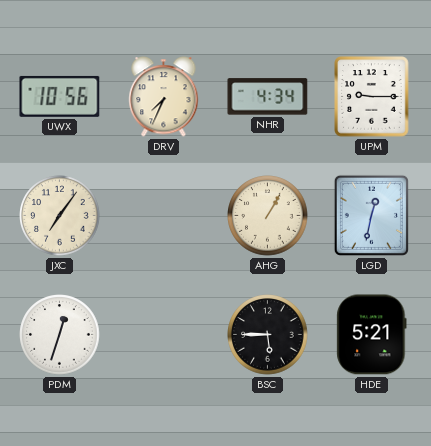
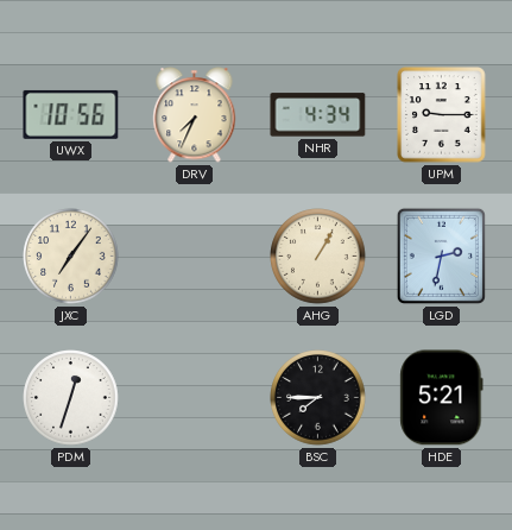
LGD: 12:32 -> 2:32
BSC: 5:45 -> 7:45
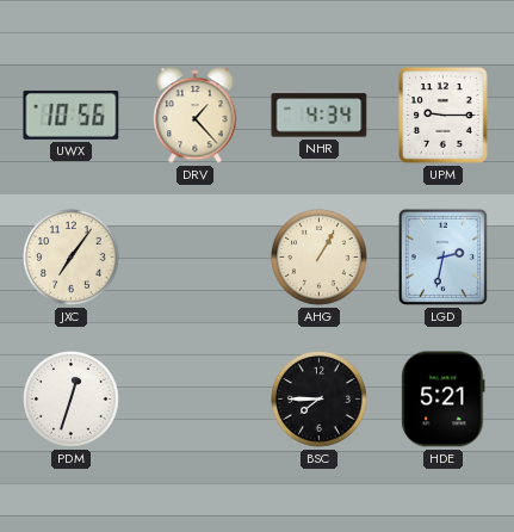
DRV: 7:34 -> 1:23
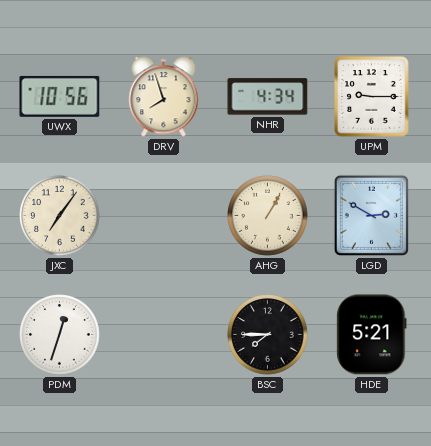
DRV: 1:23 -> 7:57
LGD: 2:32 -> 2:50
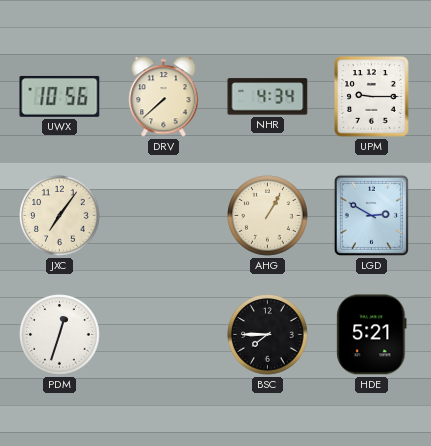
DRV: 7:57 -> 7:38
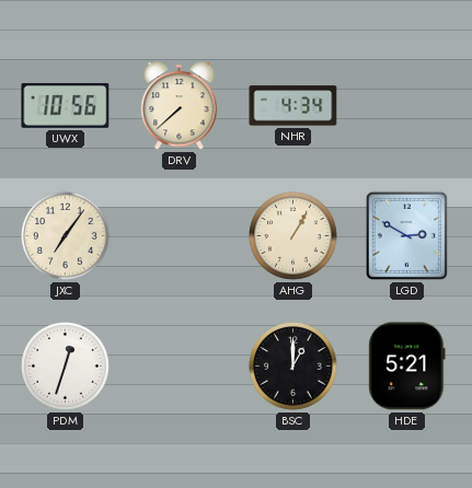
UPM: 9:15 -> none
BSC: 7:45 -> 1:00
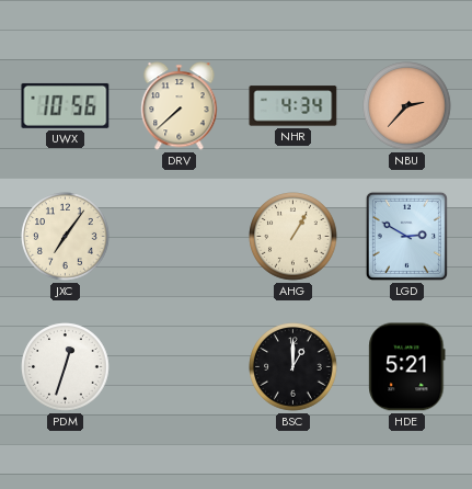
NBU: none -> 2:37
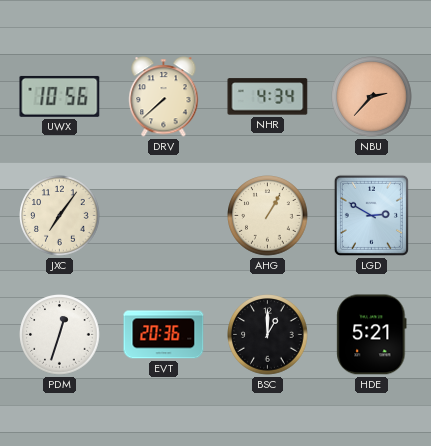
EVT: none -> 20:36
